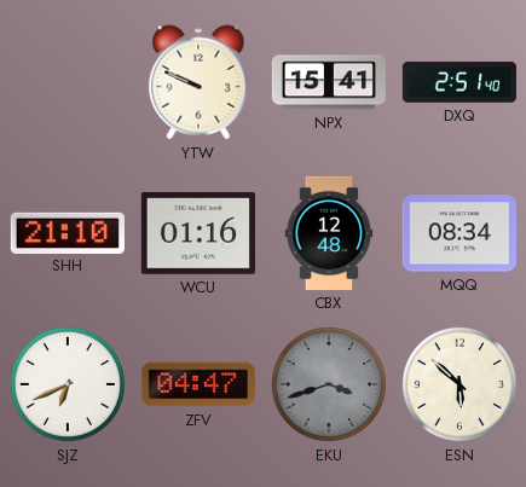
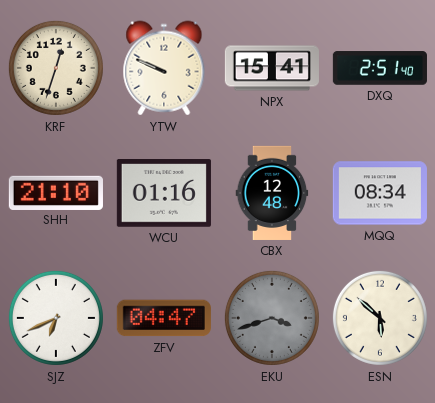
KRF: none -> 12:33
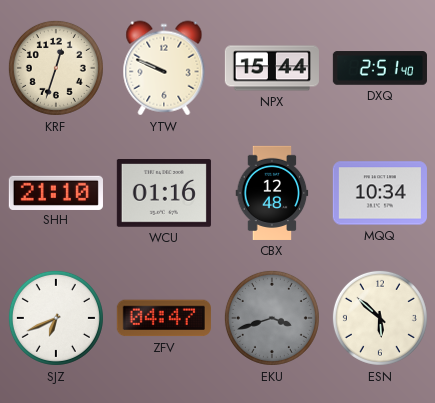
NPX: 15:41 -> 15:44
MQQ: 08:34 -> 10:34
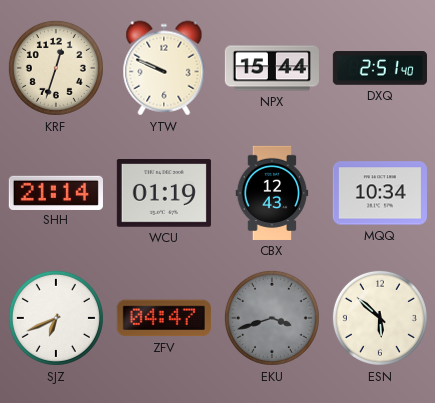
SHH: 21:10 -> 21:14
WCU: 01:16 -> 01:19
CBX: 12:48 -> 12:43
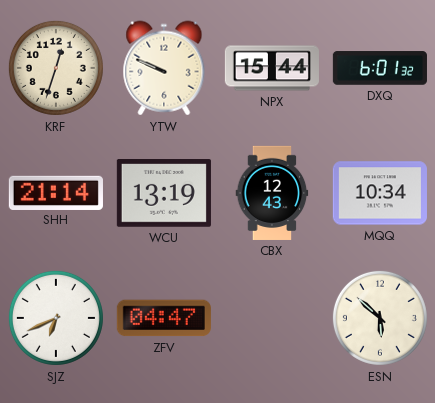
DXQ: 2:51 -> 6:01
WCU: 01:19 -> 13:19
EKU: 3:42 -> none
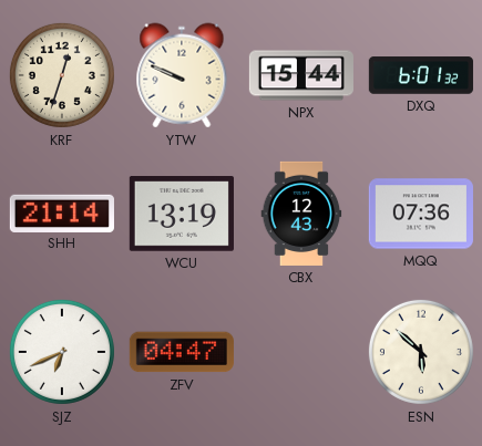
MQQ: 10:34 -> 07:36
